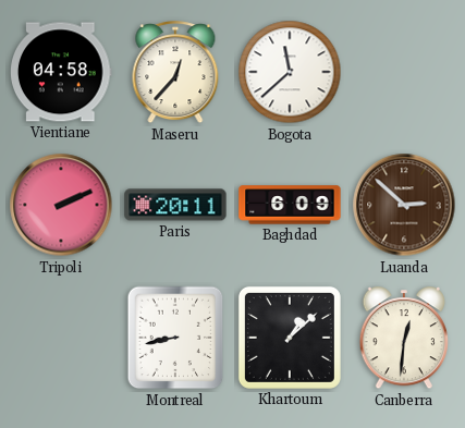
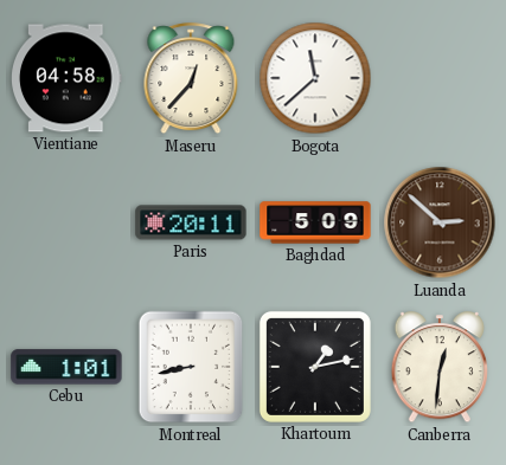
Tripoli: 2:11 -> none
Baghdad: 6:09 -> 5:09
Cebu: none -> 1:01
Khartoum: 1:08 -> 1:13
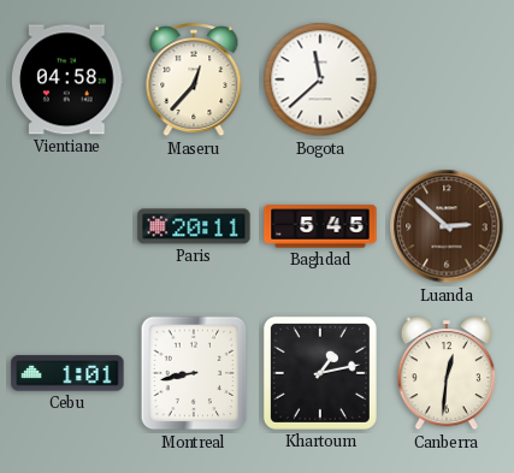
Baghdad: 5:09 -> 5:45
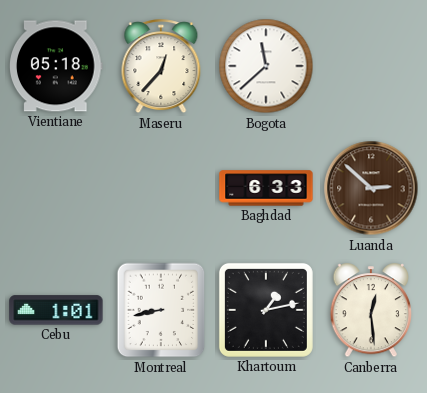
Vientiane: 04:58 -> 05:18
Paris: 20:11 -> none
Baghdad: 5:45 -> 6:33
Canberra: 12:31 -> 12:29
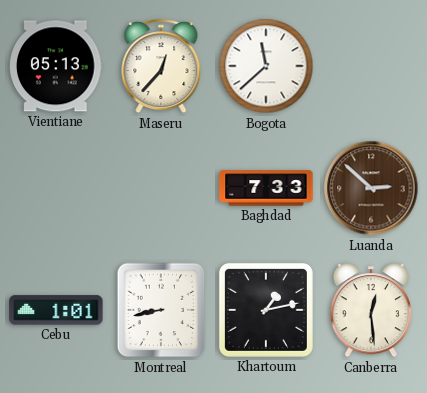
Vientiane: 05:18 -> 05:13
Baghdad: 6:33 -> 7:33
